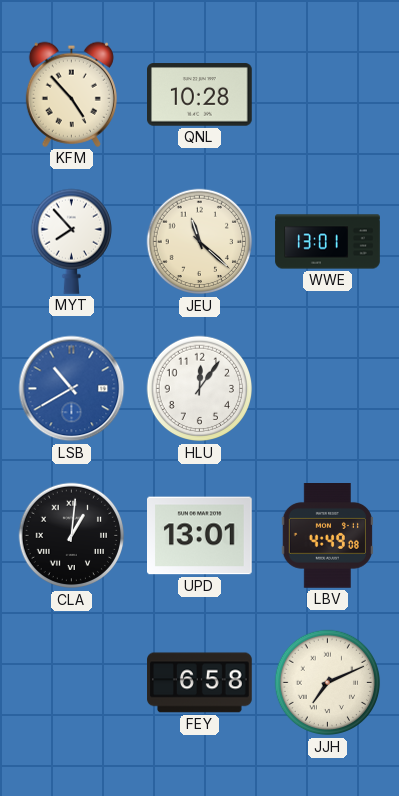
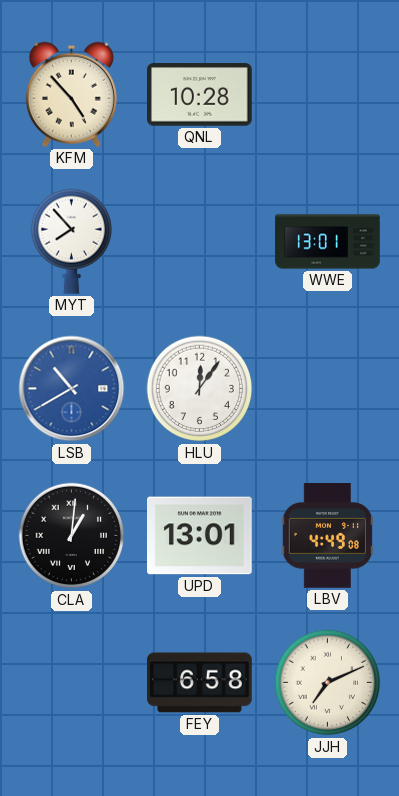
JEU: 11:22 -> none
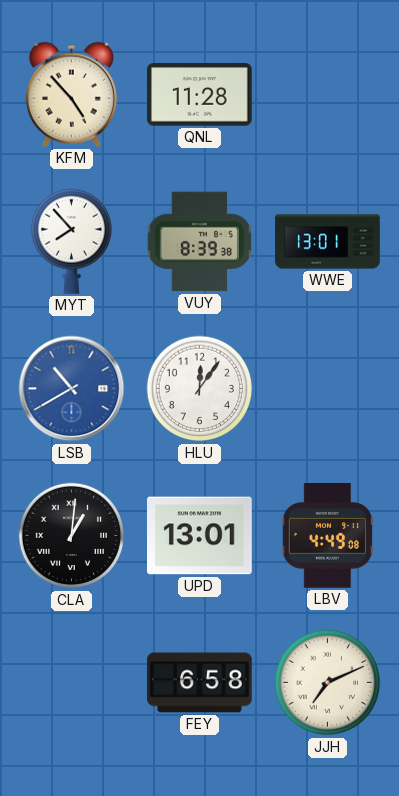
QNL: 10:28 -> 11:28
VUY: none -> 8:39
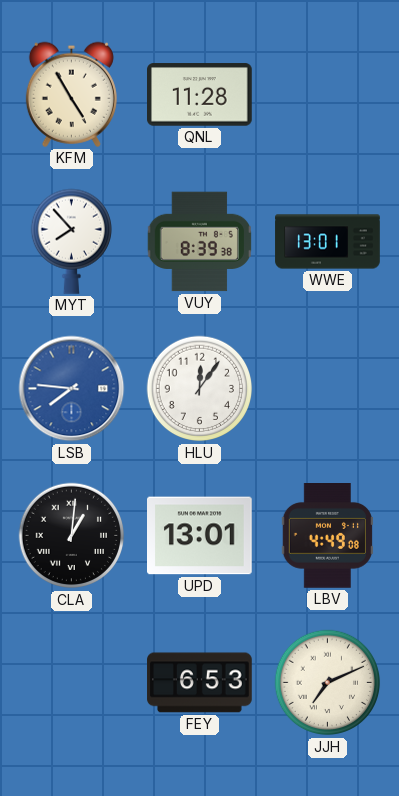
KFM: 4:53 -> 4:55
LSB: 10:40 -> 7:46
FEY: 6:58 -> 6:53
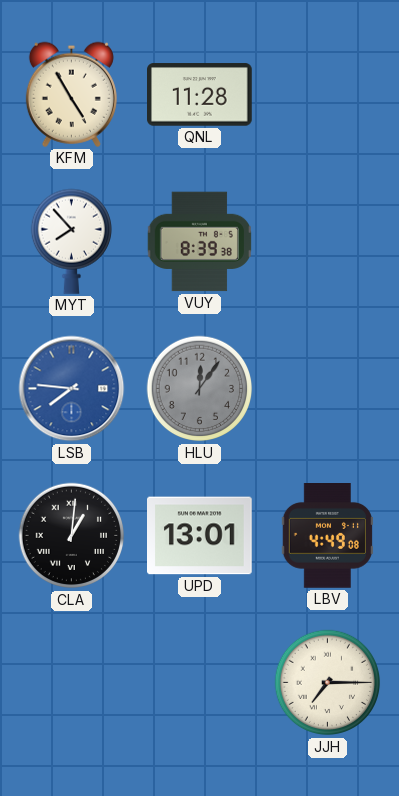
WWE: 13:01 -> none
HLU dial: white -> grey
FEY: 6:53 -> none
JJH: 7:11 -> 7:15
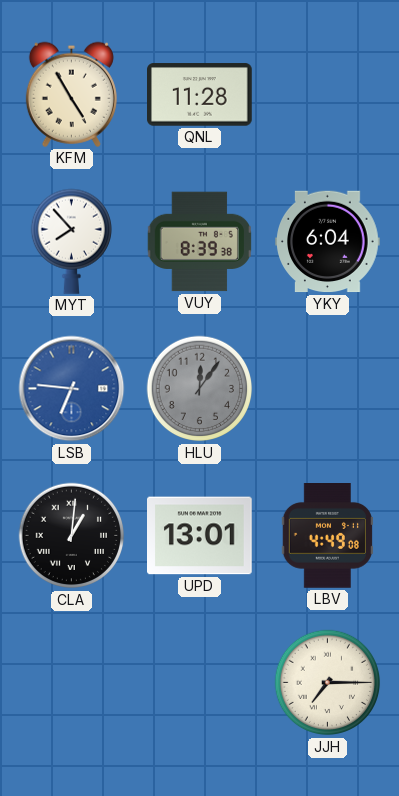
YKY: none -> 6:04
LSB: 7:46 -> 6:46
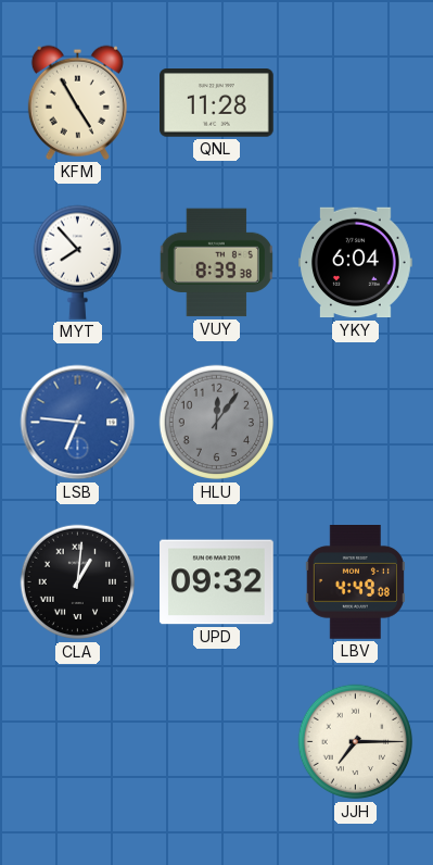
UPD: 13:01 -> 09:32
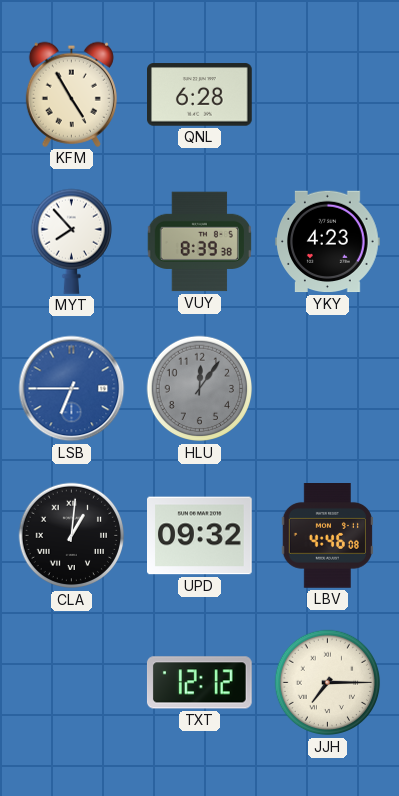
QNL: 11:28 -> 6:28
YKY: 6:04 -> 4:23
LSB: 6:46 -> 6:45
LBV: 4:49 -> 4:46
TXT: none -> 12:12
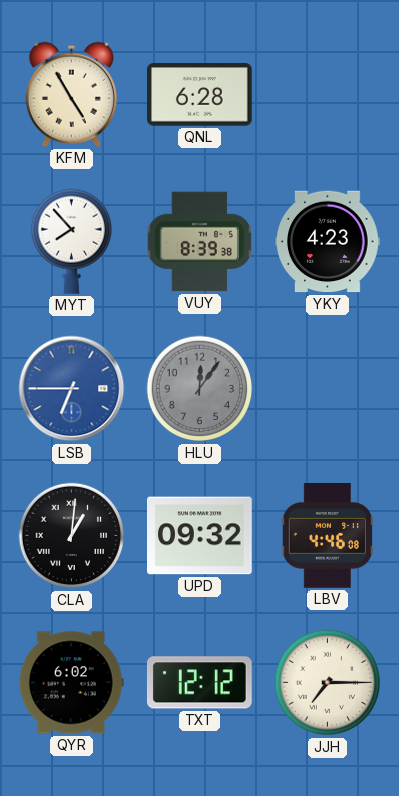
QYR: none -> 6:02
